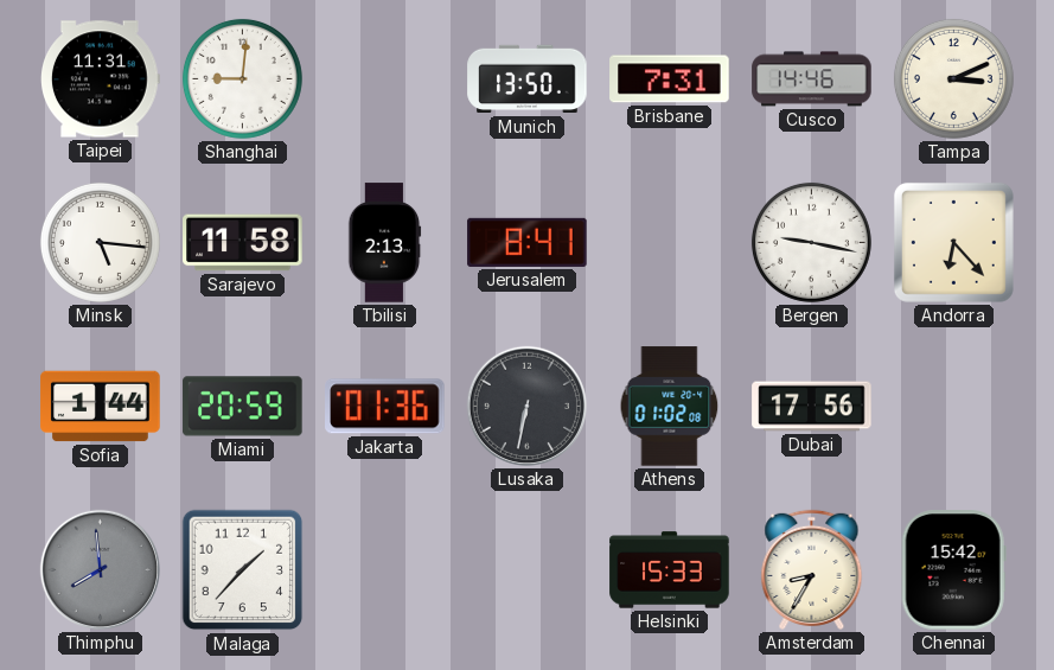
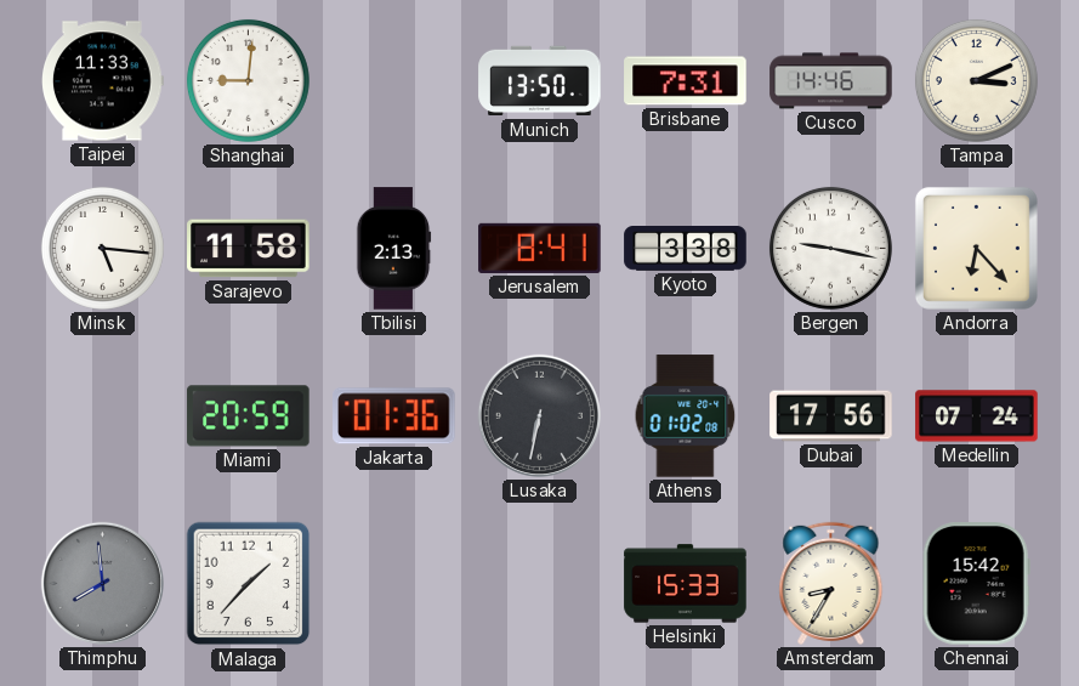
Taipei: 11:31 -> 11:33
Kyoto: none -> 3:38
Sofia: 1:44 -> none
Medellin: none -> 07:24
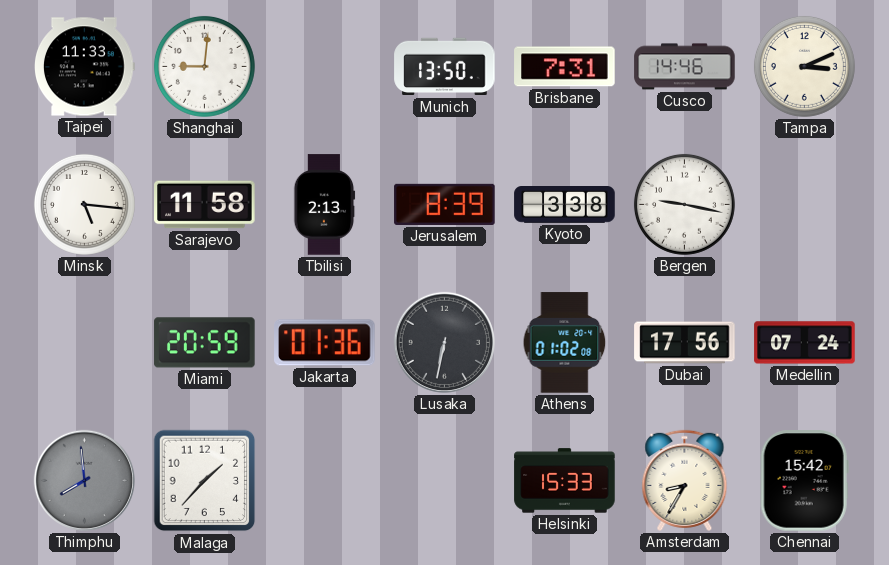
Jerusalem: 8:41 -> 8:39
Andorra: 6:23 -> none
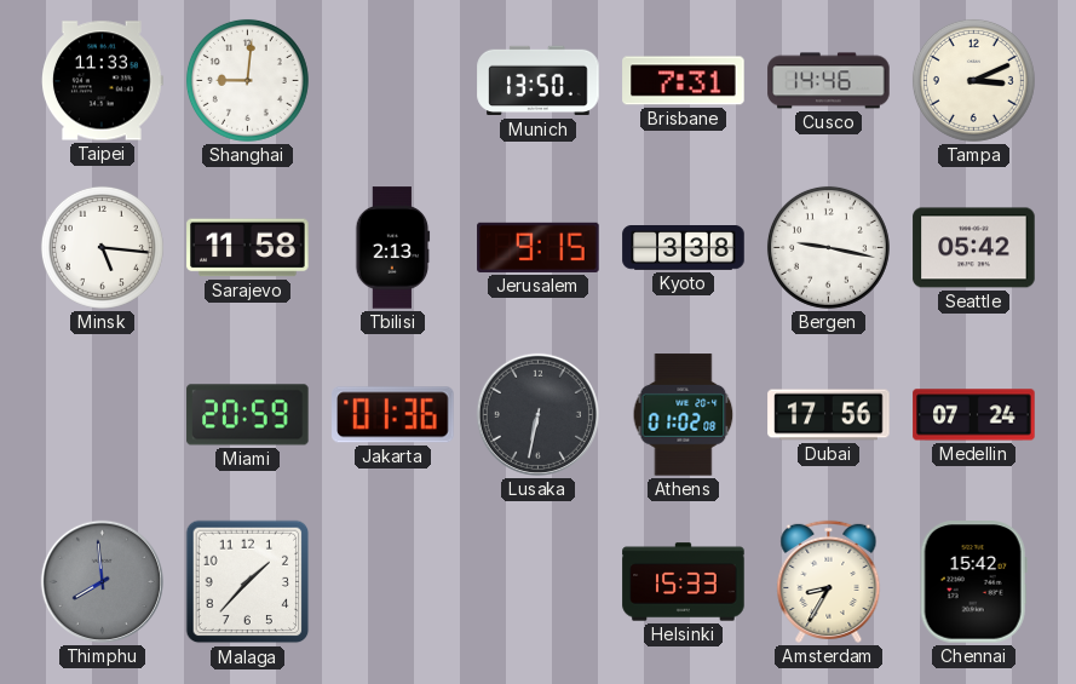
Jerusalem: 8:39 -> 9:15
Seattle: none -> 05:42
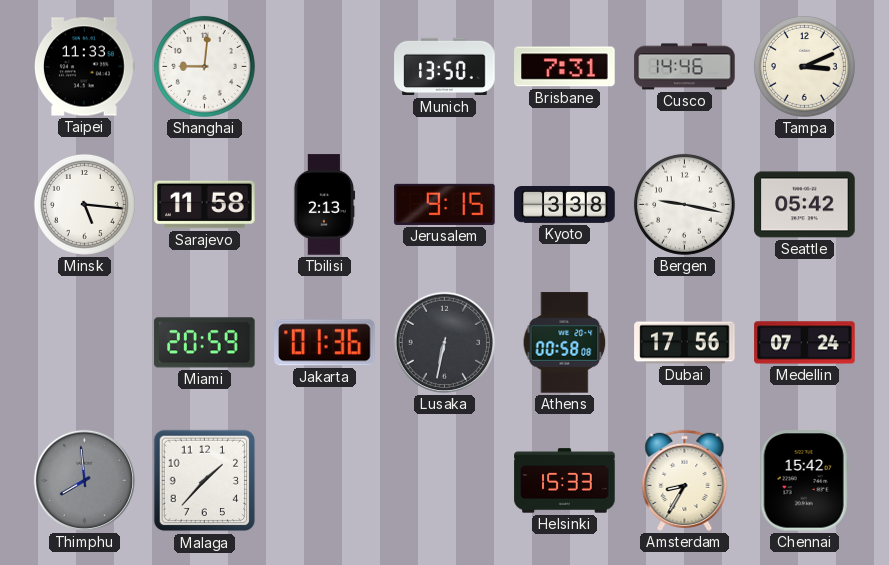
Athens: 01:02 -> 00:58
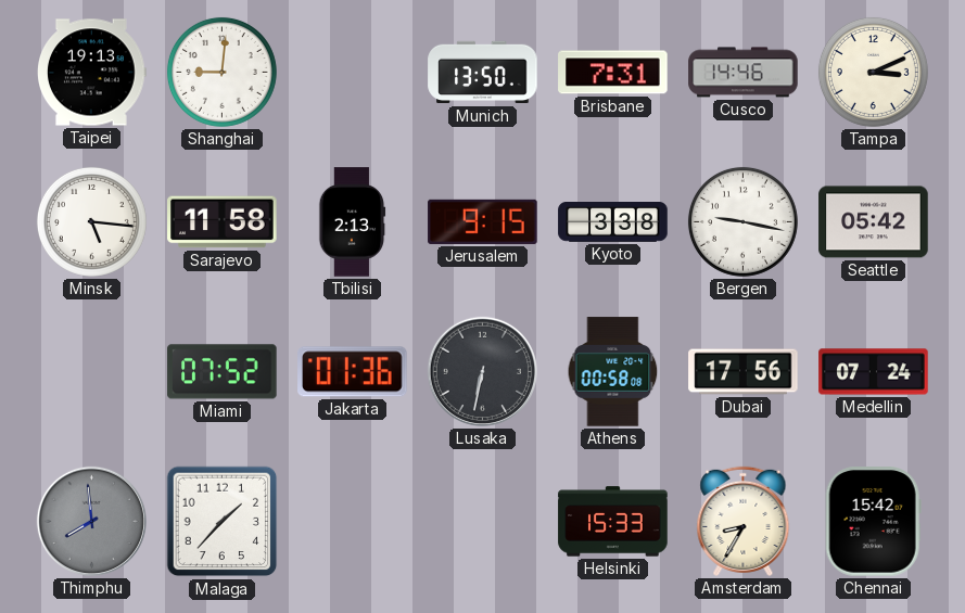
Taipei: 11:33 -> 19:13
Miami: 20:59 -> 07:52
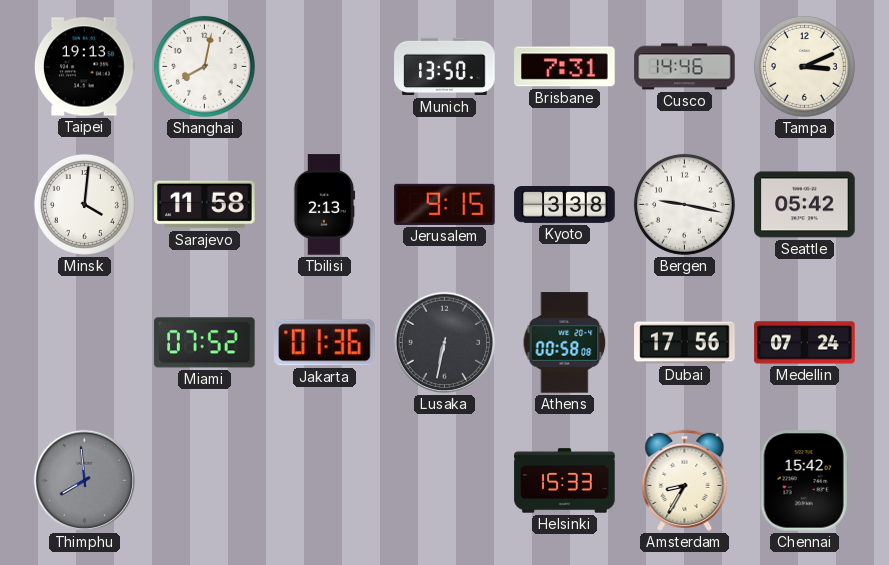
Shanghai: 9:01 -> 8:02
Minsk: 5:16 -> 4:01
Malaga: 1:37 -> none
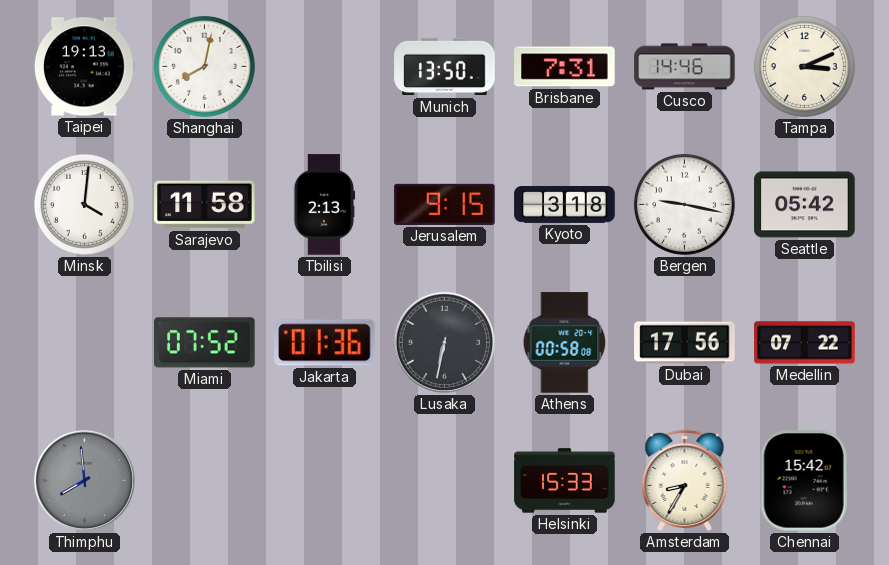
Kyoto: 3:38 -> 3:18
Medellin: 07:24 -> 07:22
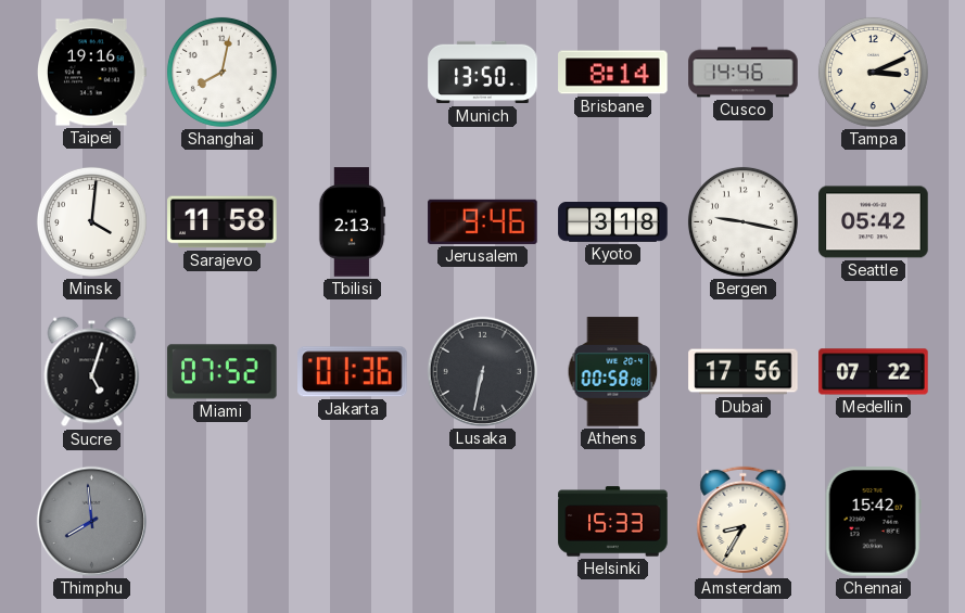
Taipei: 19:13 -> 19:16
Brisbane: 7:31 -> 8:14
Jerusalem: 9:15 -> 9:46
Sucre: none -> 5:03
